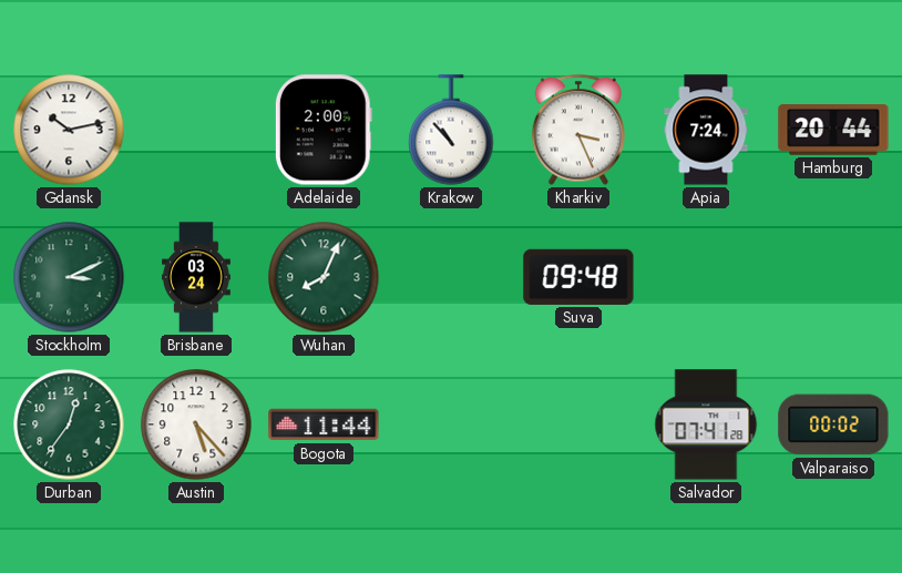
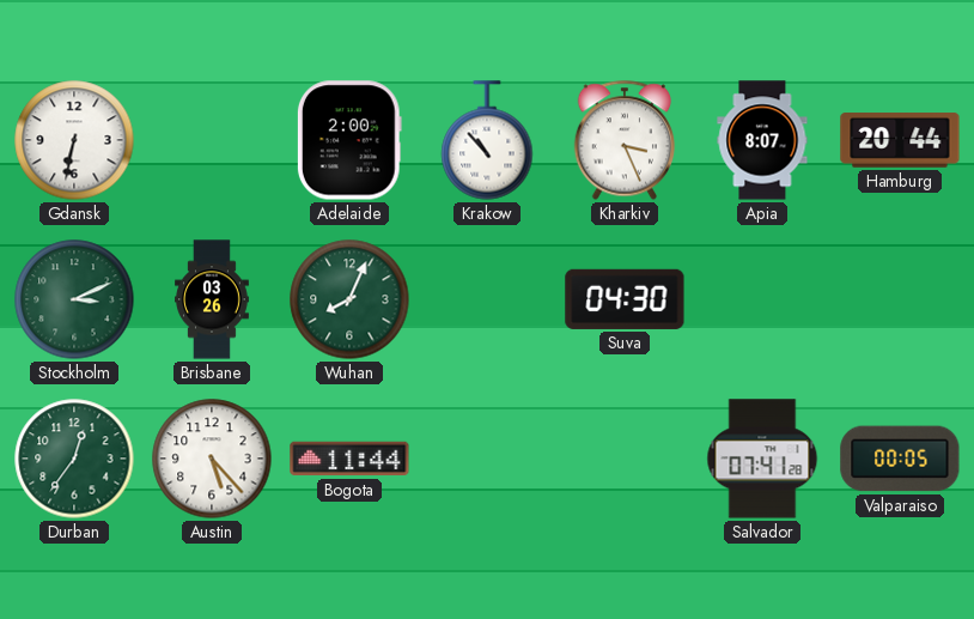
Gdansk: 10:13 -> 6:32
Apia: 7:24 -> 8:07
Brisbane: 03:24 -> 03:26
Suva: 09:48 -> 04:30
Valparaiso: 00:02 -> 00:05
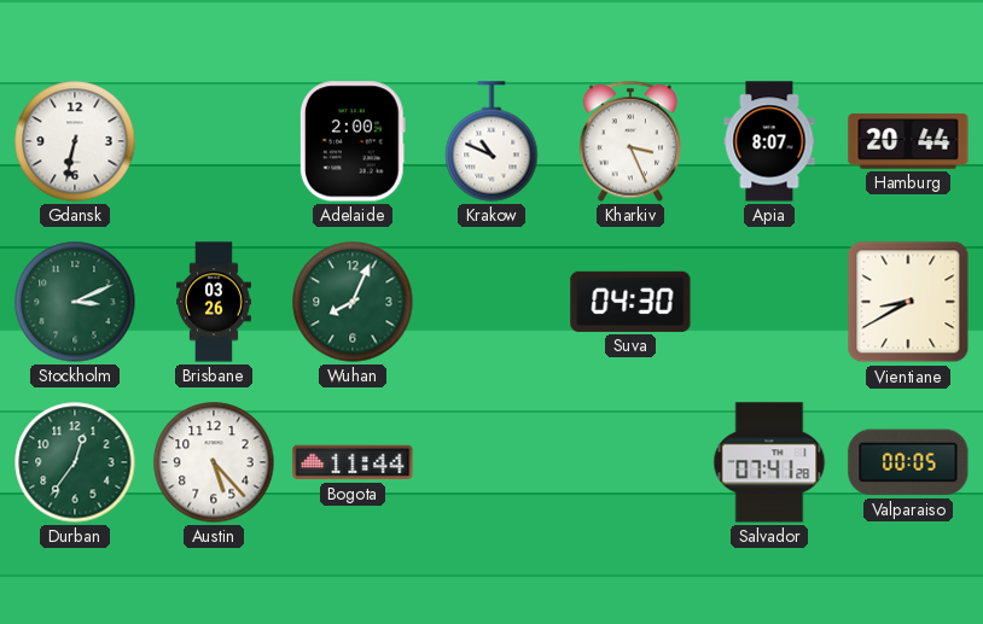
Krakow: 10:53 -> 10:49
Vientiane: none -> 8:40
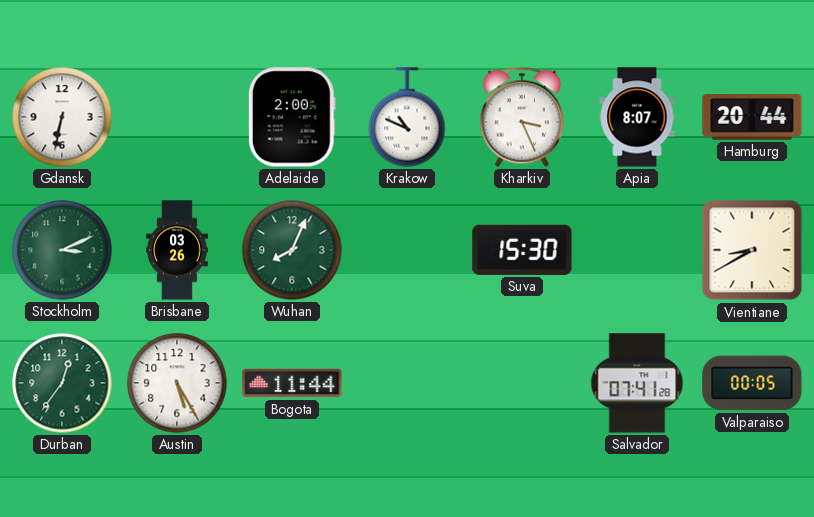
Suva: 04:30 -> 15:30
Austin: 5:23 -> 5:25
